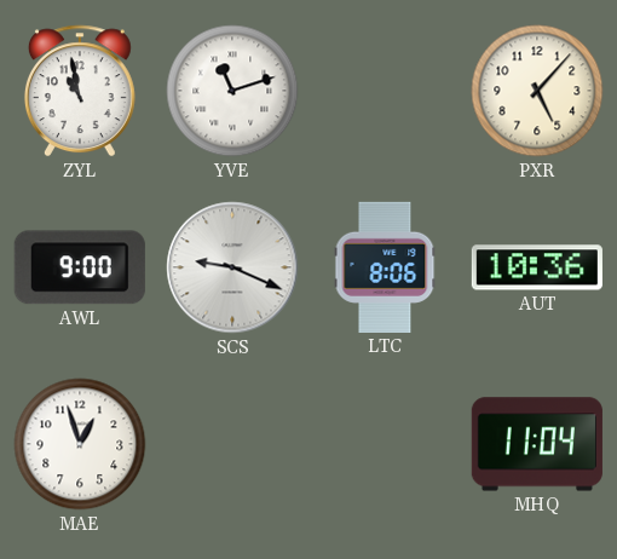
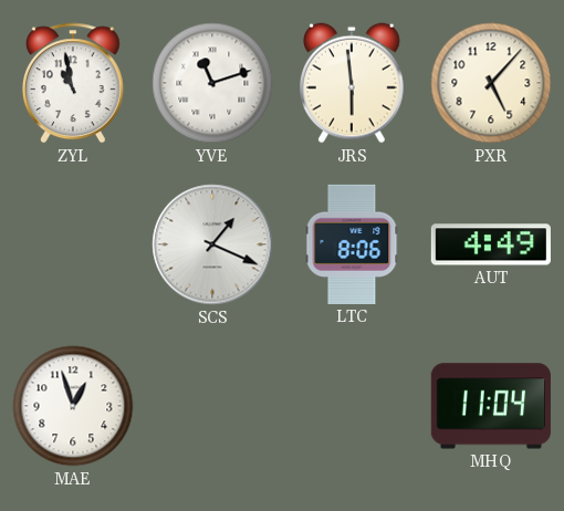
JRS: none -> 5:59
AWL: 9:00 -> none
SCS: 9:19 -> 1:19
AUT: 10:36 -> 4:49
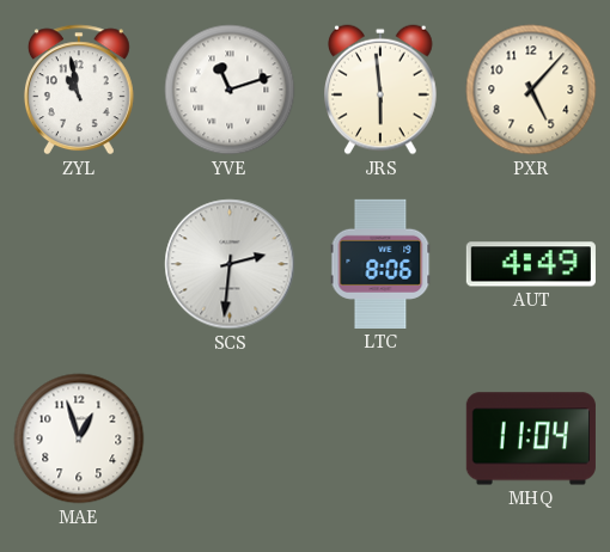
SCS: 1:19 -> 2:31
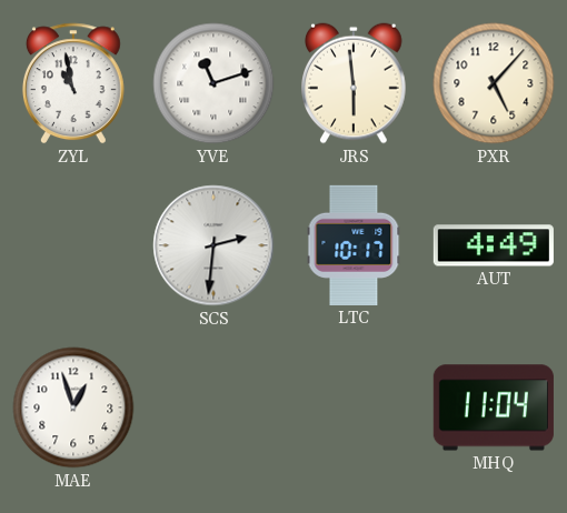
LTC: 8:06 -> 10:17
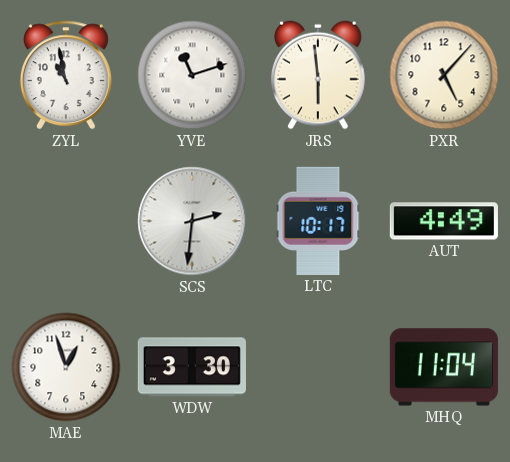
WDW: none -> 3:30
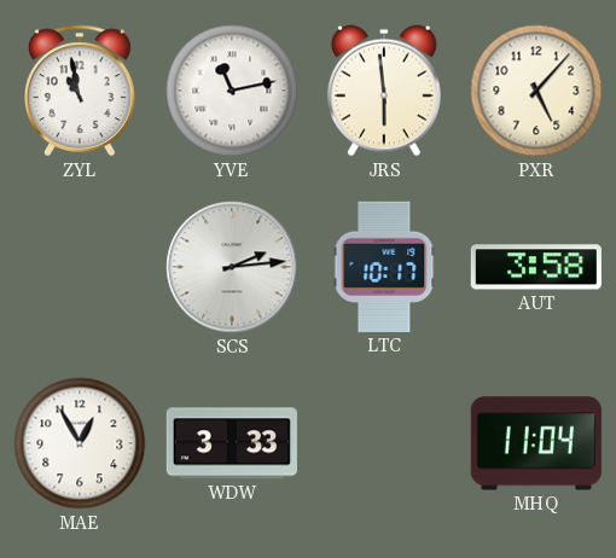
YVE: 11:12 -> 11:13
SCS: 2:31 -> 2:14
AUT: 4:49 -> 3:58
MAE: 12:57 -> 12:55
WDW: 3:30 -> 3:33
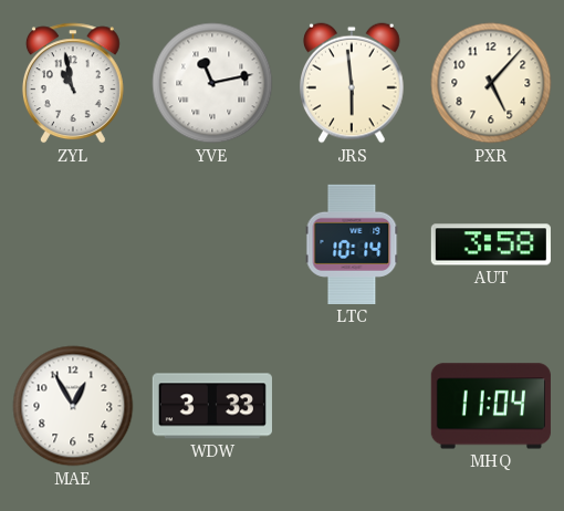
SCS: 2:14 -> none
LTC: 10:17 -> 10:14
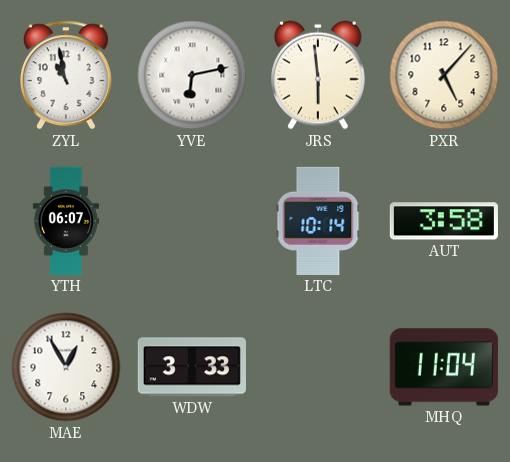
YVE: 11:13 -> 6:13
YTH: none -> 06:07
